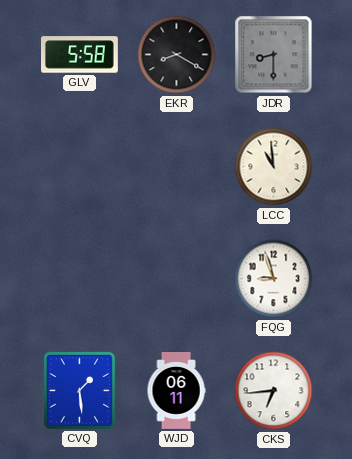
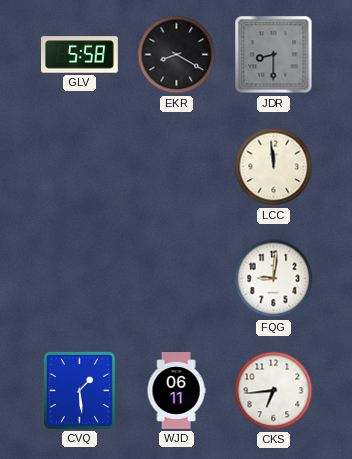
LCC: 10:59 -> 11:59
FQG: 8:57 -> 9:01
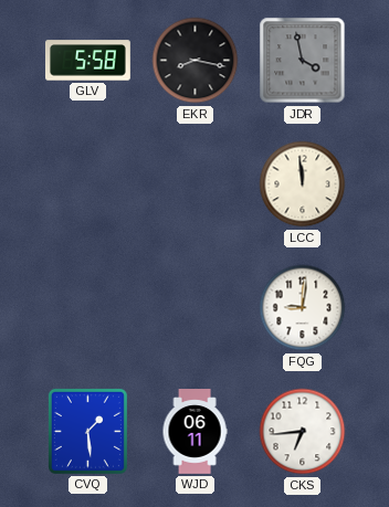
EKR: 8:20 -> 8:17
JDR: 8:30 -> 3:58
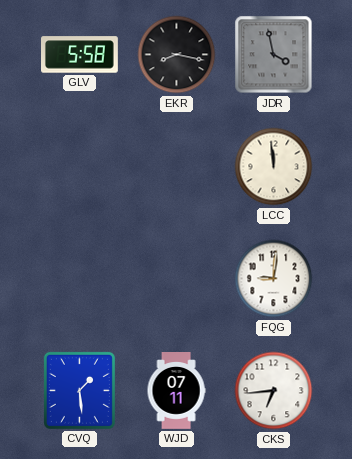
WJD: 06:11 -> 07:11
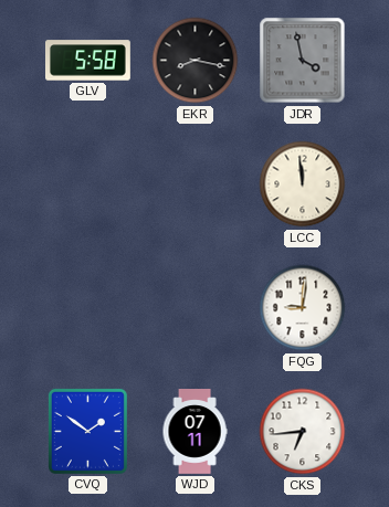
CVQ: 1:29 -> 1:51
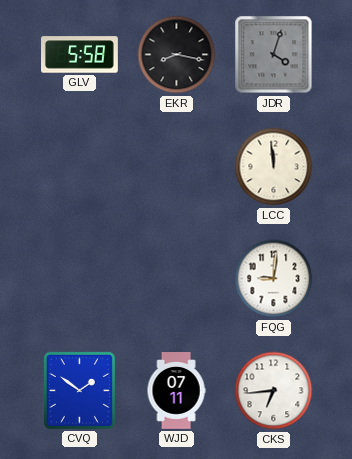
JDR: 3:58 -> 4:03
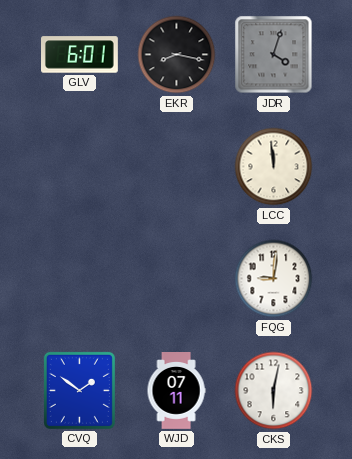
GLV: 5:58 -> 6:01
CKS: 6:44 -> 6:02
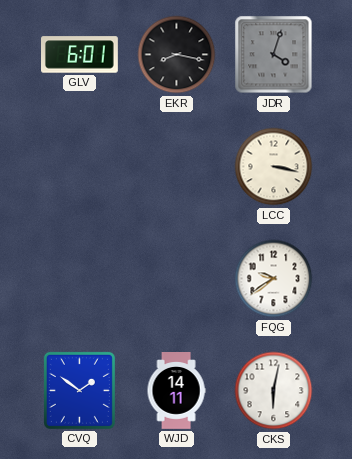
LCC: 11:59 -> 3:17
FQG: 9:01 -> 9:39
WJD: 07:11 -> 14:11
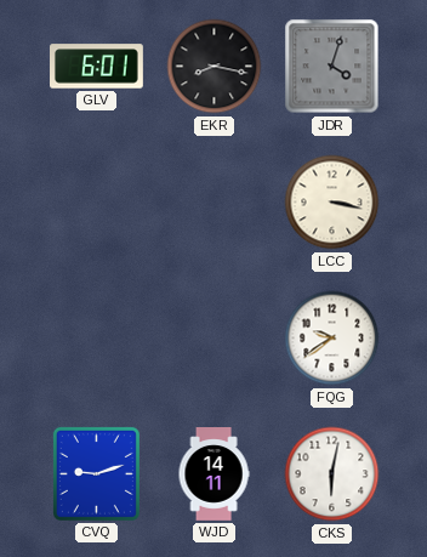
CVQ: 1:51 -> 9:12
